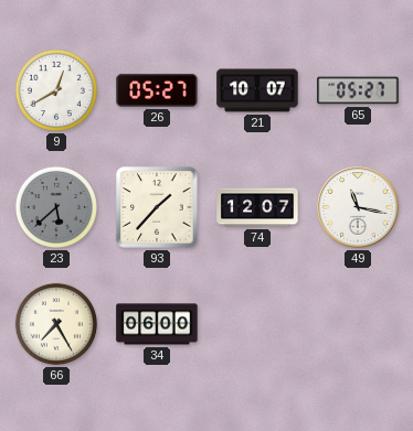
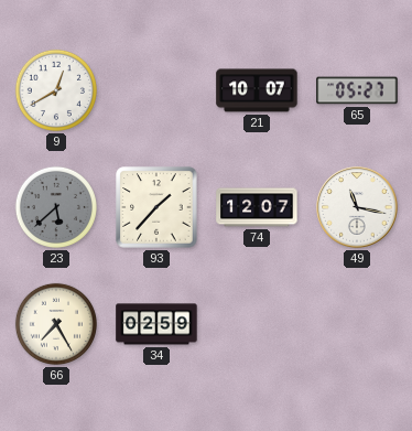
26: 05:27 -> none
34: 06:00 -> 02:59
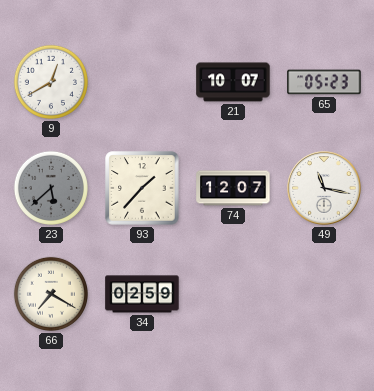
65: 05:27 -> 05:23
66: 7:25 -> 7:20
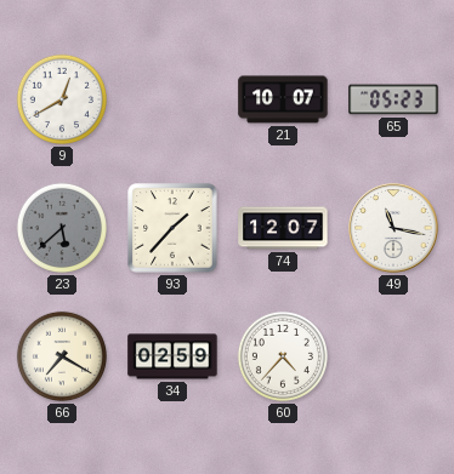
60: none -> 4:37
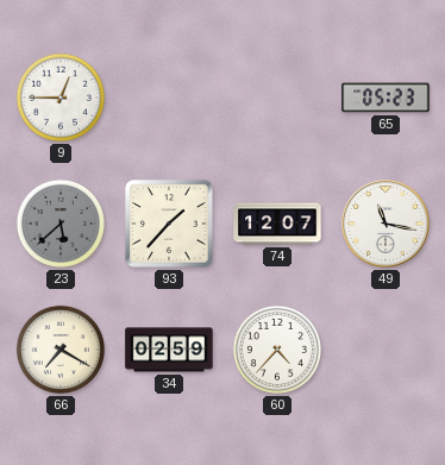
9: 12:40 -> 12:45
21: 10:07 -> none
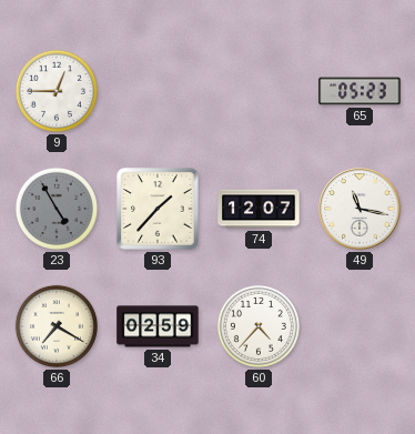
23: 5:38 -> 4:55
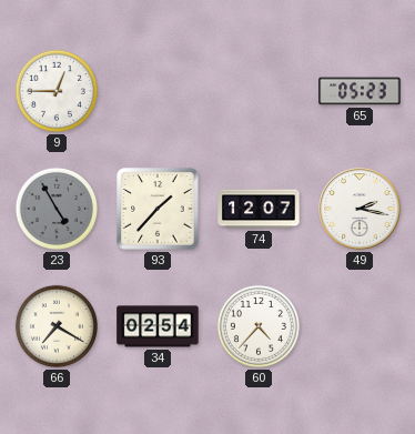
49: 11:17 -> 2:17
34: 02:59 -> 02:54
